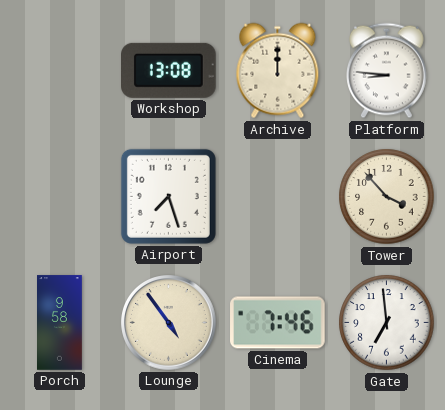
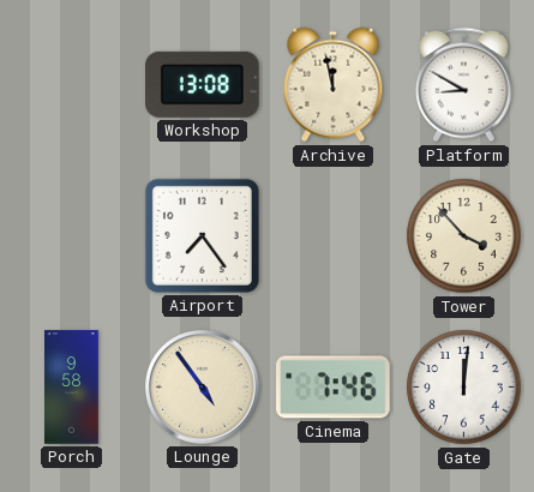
Archive: 12:00 -> 11:58
Platform: 8:46 -> 8:50
Airport: 7:27 -> 7:24
Gate: 6:59 -> 12:01
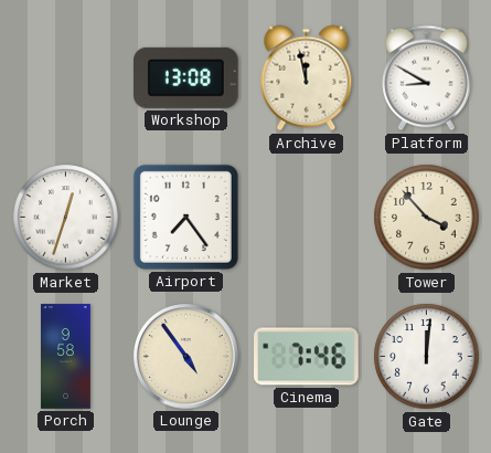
Market: none -> 12:33
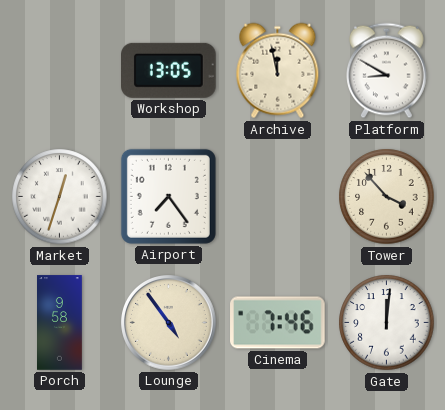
Workshop: 13:08 -> 13:05
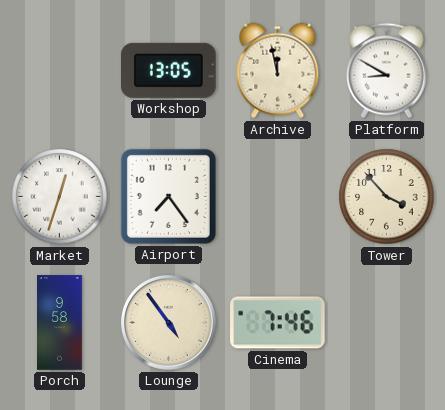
Gate: 12:01 -> none
